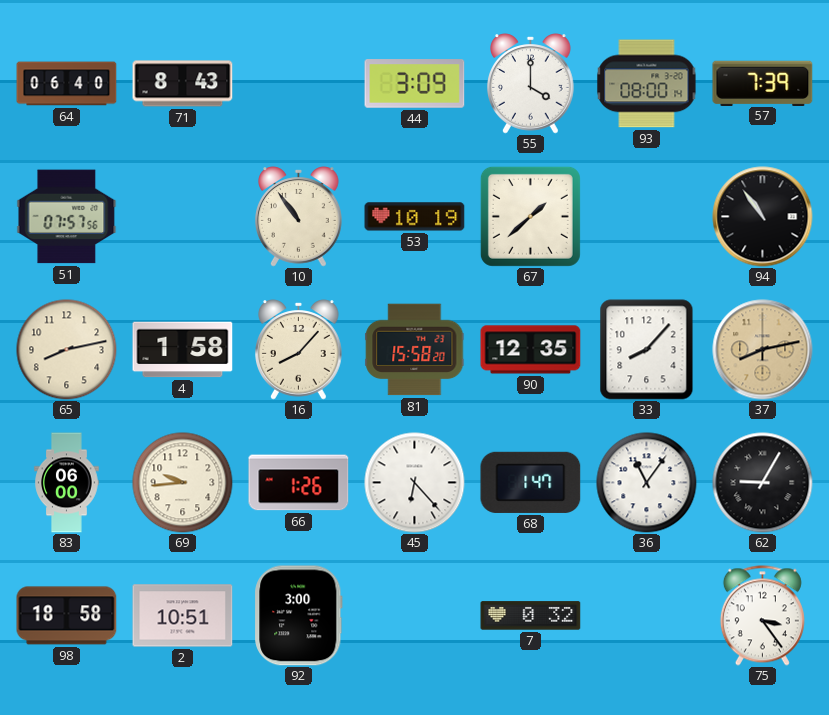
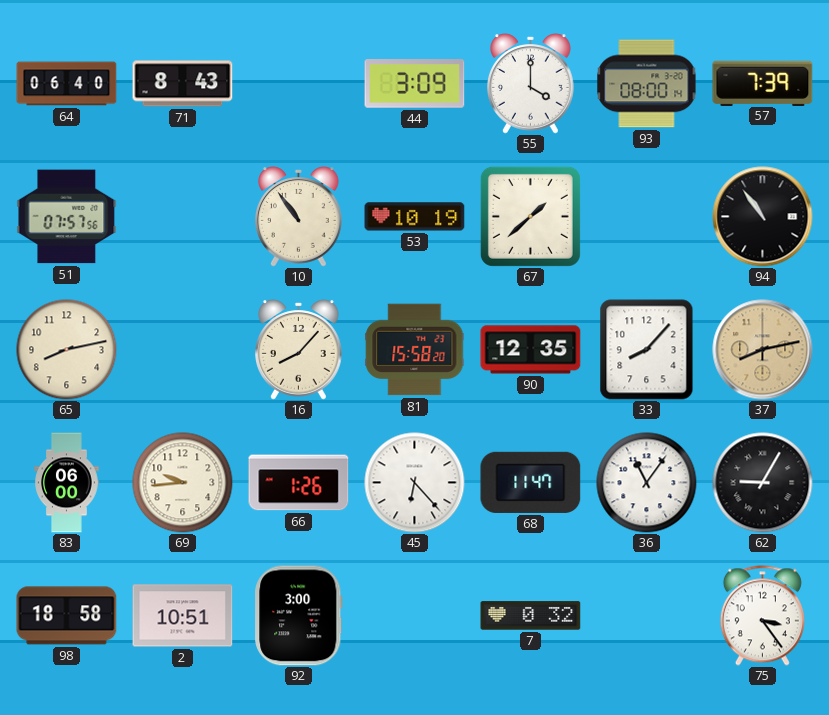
4: 1:58 -> none
68: 1:47 -> 11:47
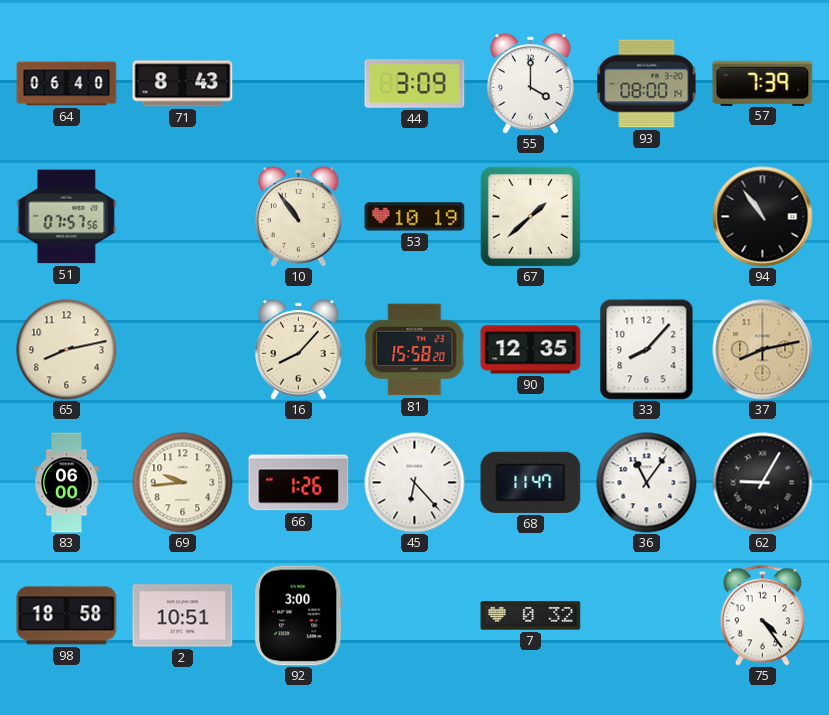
75: 3:24 -> 4:24
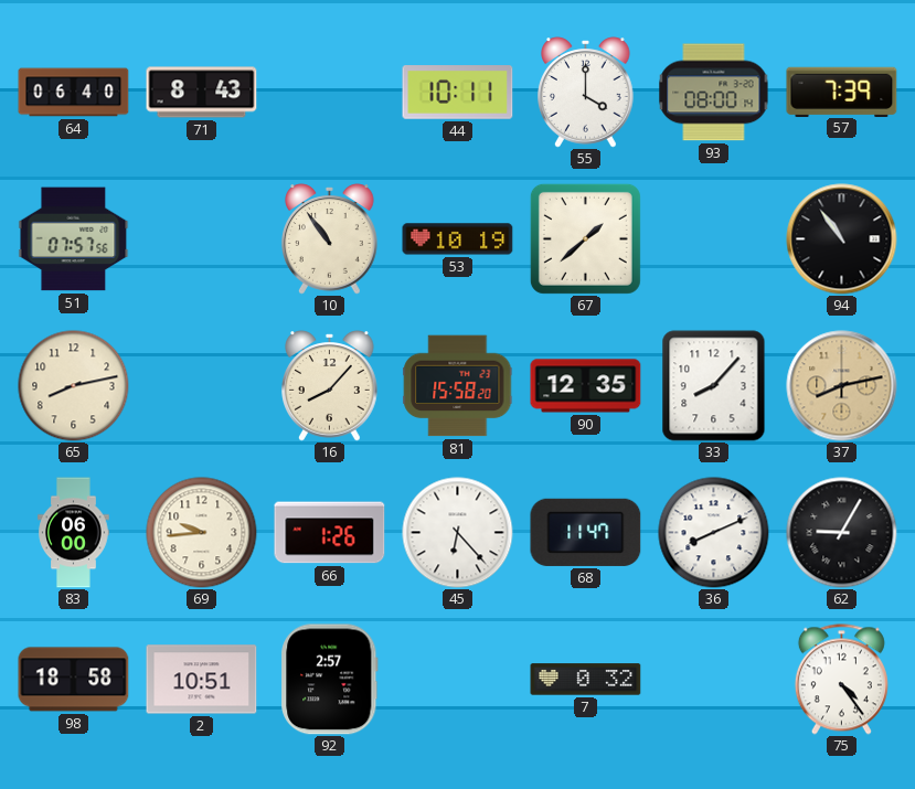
44: 3:09 -> 10:11
36: 11:06 -> 8:11
92: 3:00 -> 2:57
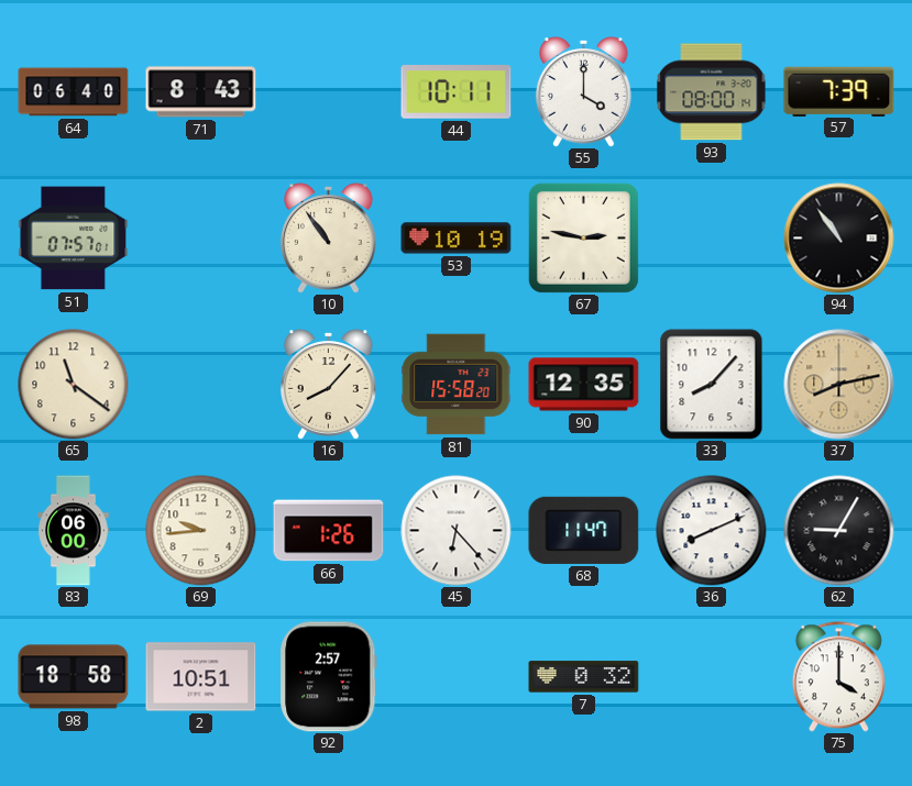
51: 07:57:56 -> 07:57:01
67: 1:38 -> 2:47
65: 8:13 -> 11:21
75: 4:24 -> 4:00
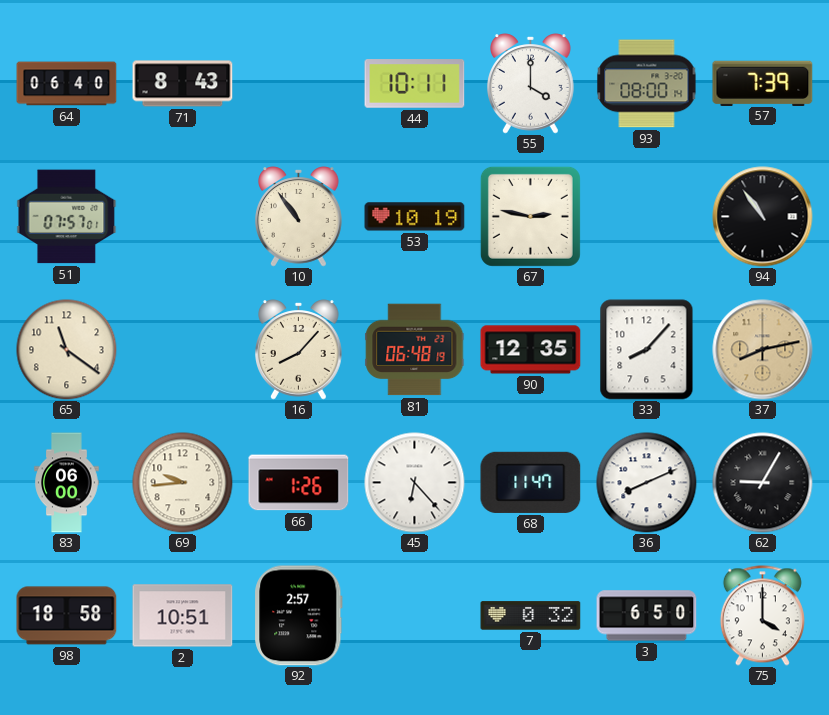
81: 15:58 -> 06:48
3: none -> 6:50
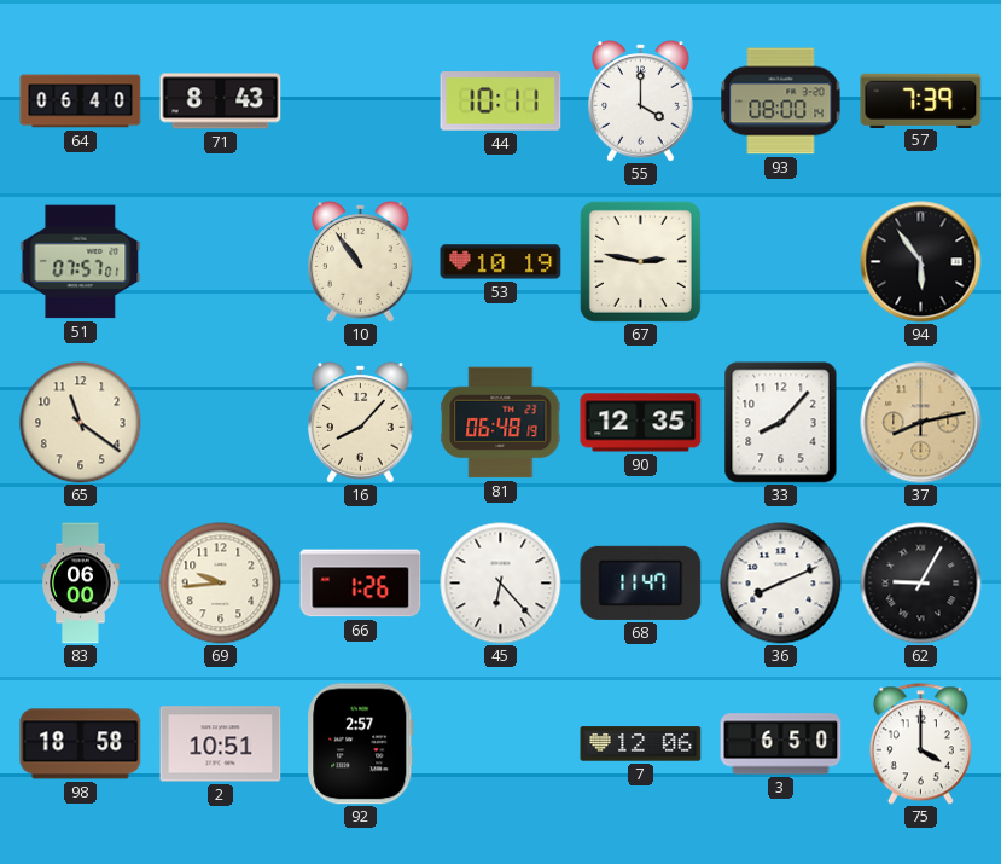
94: 10:54 -> 5:54
7: 0:32 -> 12:06
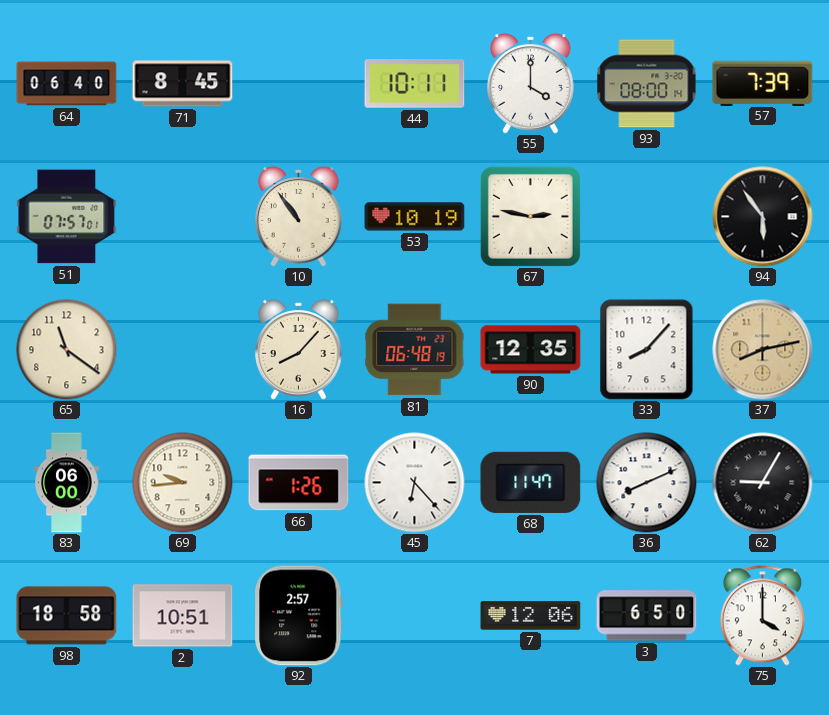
71: 8:43 -> 8:45
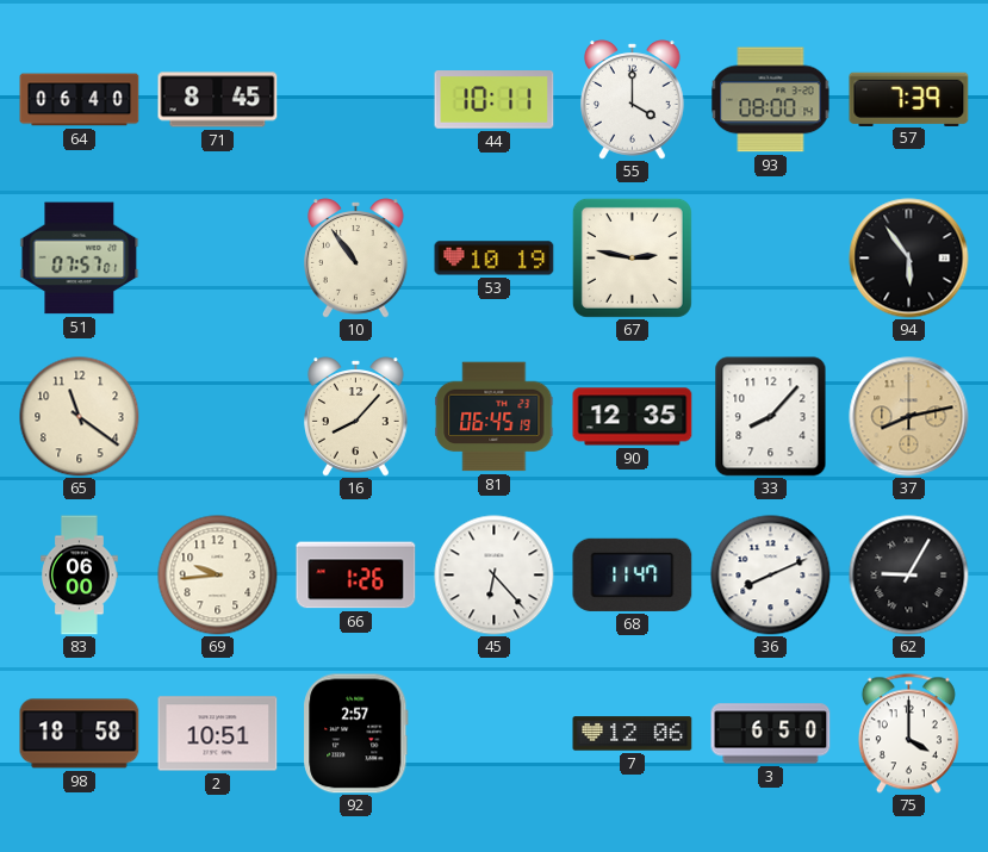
81: 06:48 -> 06:45
